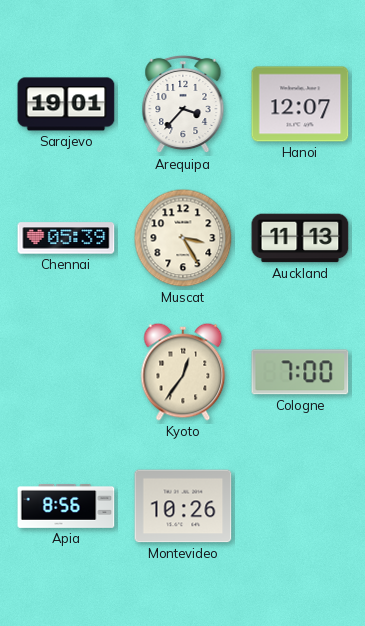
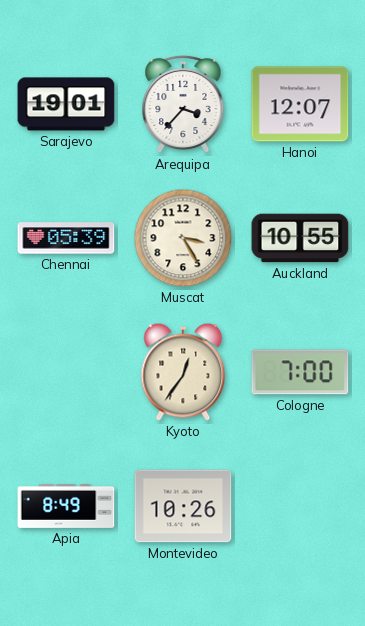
Auckland: 11:13 -> 10:55
Apia: 8:56 -> 8:49
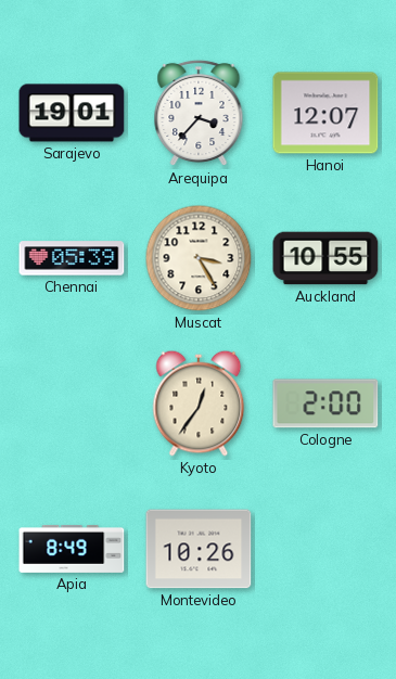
Cologne: 7:00 -> 2:00
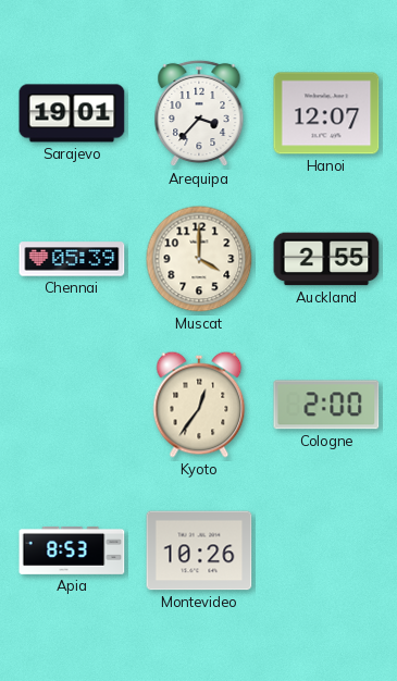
Muscat: 3:25 -> 4:00
Auckland: 10:55 -> 2:55
Apia: 8:49 -> 8:53
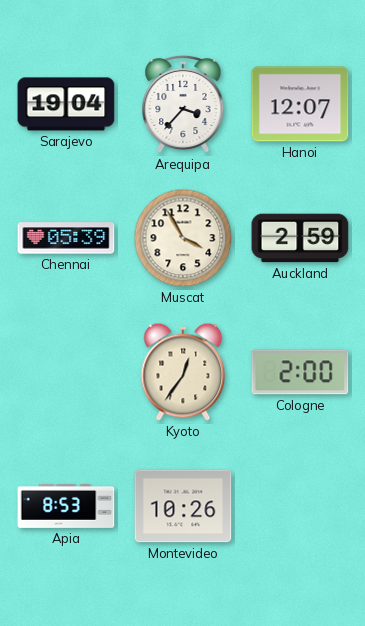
Sarajevo: 19:01 -> 19:04
Muscat: 4:00 -> 3:55
Auckland: 2:55 -> 2:59
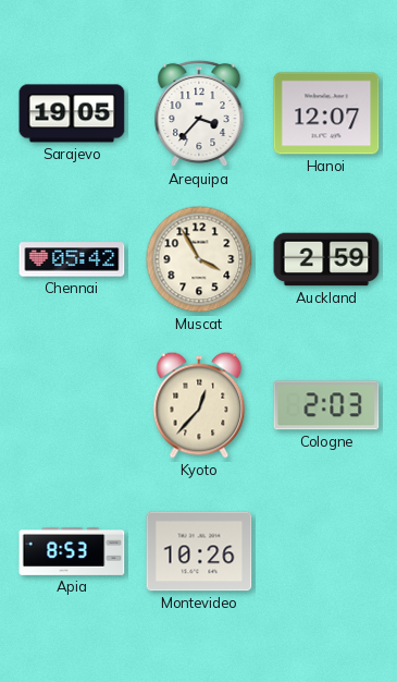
Sarajevo: 19:04 -> 19:05
Chennai: 05:39 -> 05:42
Kyoto: 12:36 -> 12:37
Cologne: 2:00 -> 2:03
